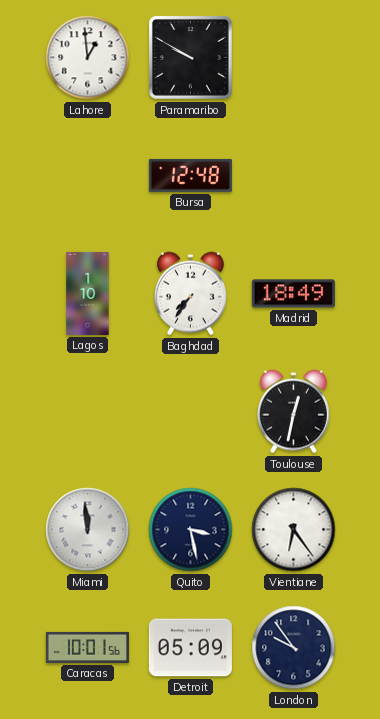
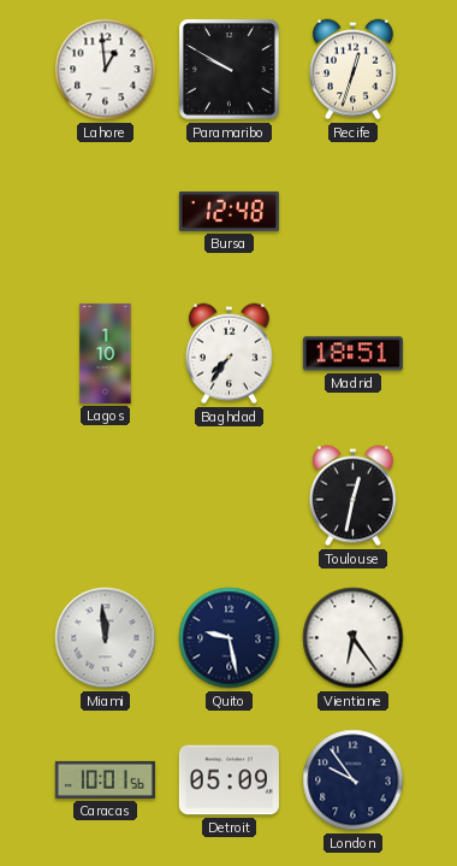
Recife: none -> 12:33
Madrid: 18:49 -> 18:51
Quito: 3:28 -> 9:28
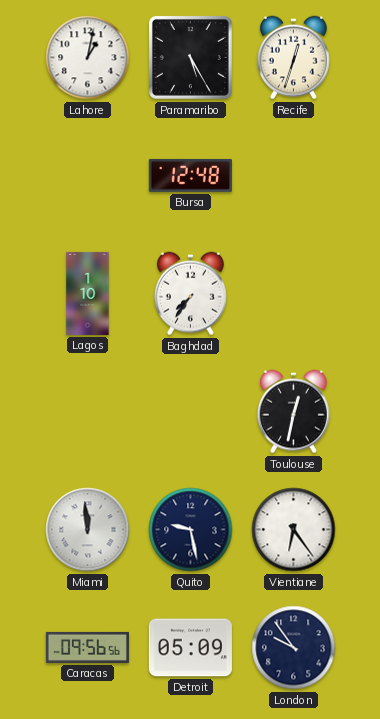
Lahore: 12:59 -> 1:02
Paramaribo: 9:50 -> 5:25
Madrid: 18:51 -> none
Caracas: 10:01 -> 09:56
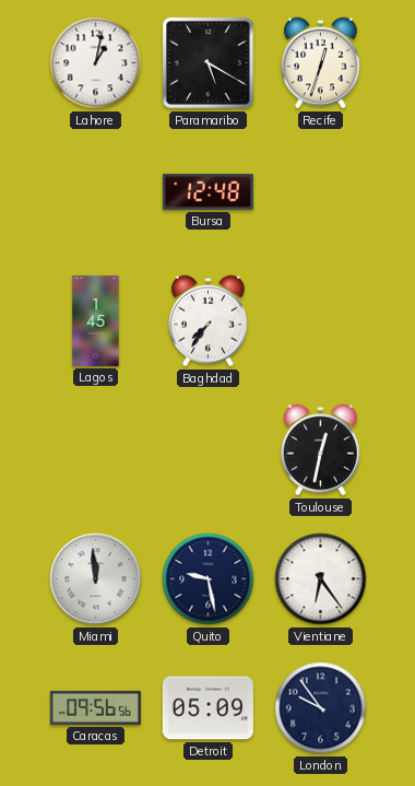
Paramaribo: 5:25 -> 5:20
Lagos: 1:10 -> 1:45
